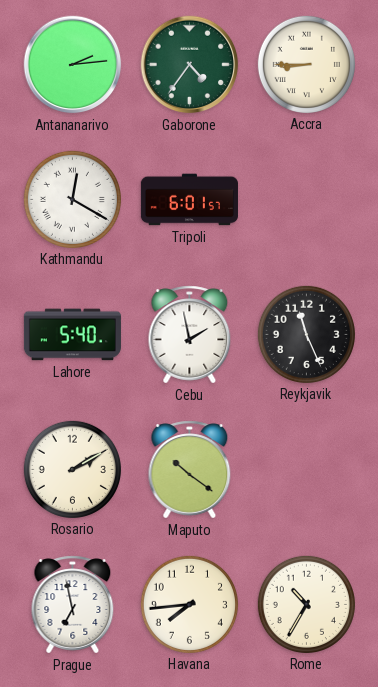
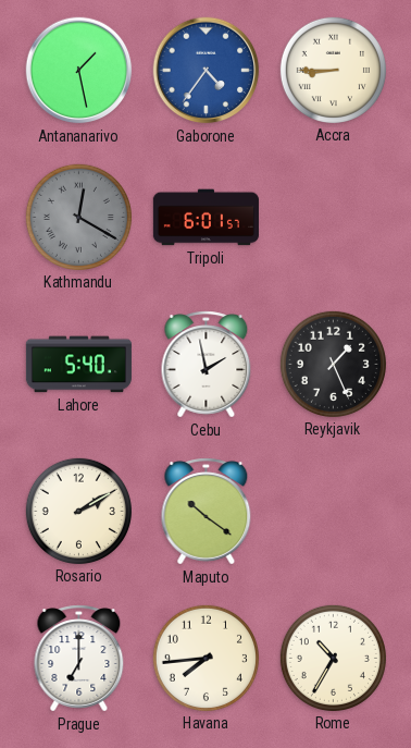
Antananarivo: 2:14 -> 1:28
Gaborone dial: green -> blue
Kathmandu dial: white -> grey
Reykjavik: 11:26 -> 1:26
Prague: 6:58 -> 7:00
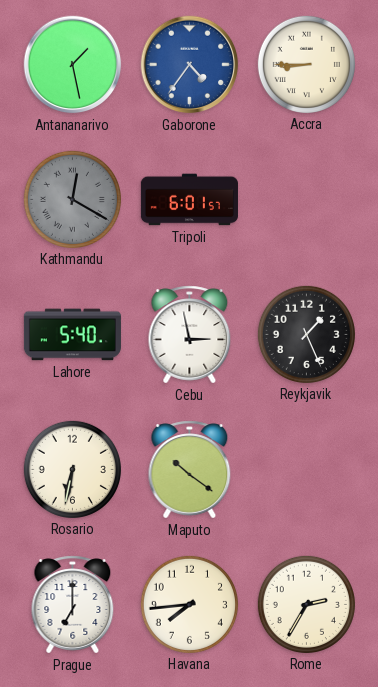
Cebu: 1:58 -> 2:58
Rosario: 2:10 -> 6:32
Rome: 10:35 -> 2:35
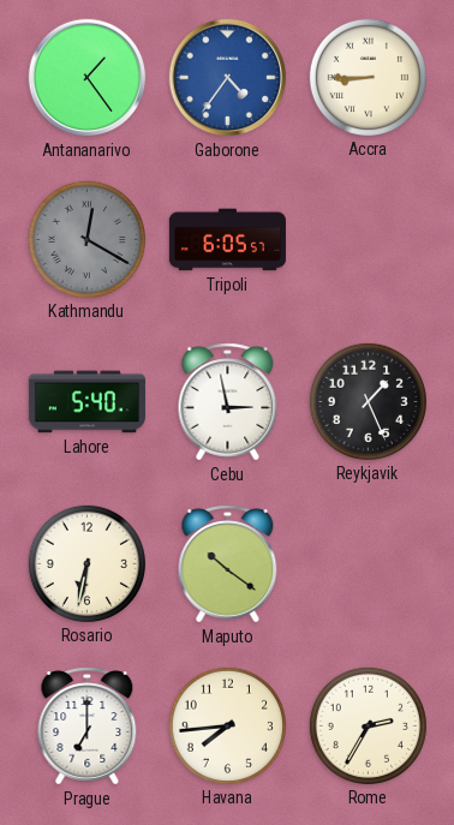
Antananarivo: 1:28 -> 1:24
Tripoli: 6:01 -> 6:05
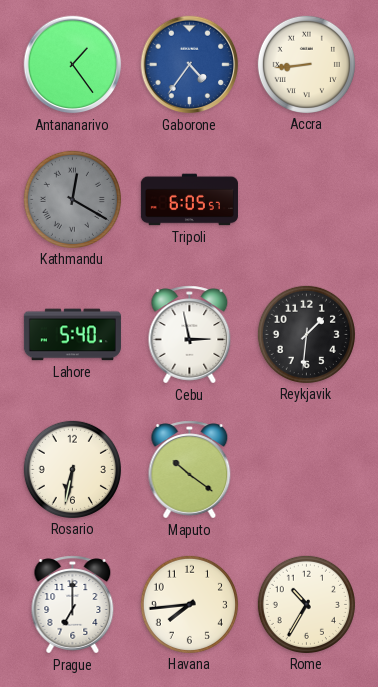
Accra: 8:45 -> 8:44
Reykjavik: 1:26 -> 1:31
Rome: 2:35 -> 10:35
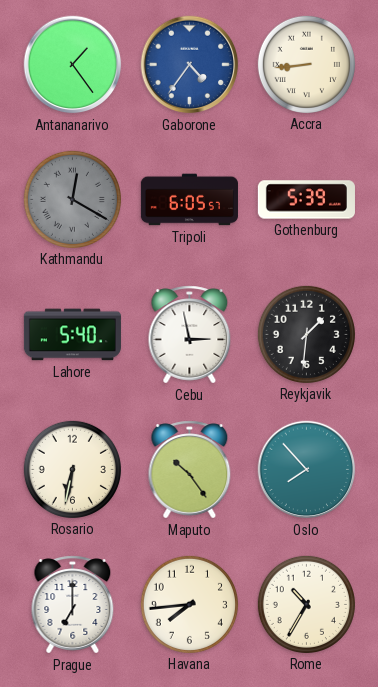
Gothenburg: none -> 5:39
Maputo: 10:21 -> 10:24
Oslo: none -> 7:53
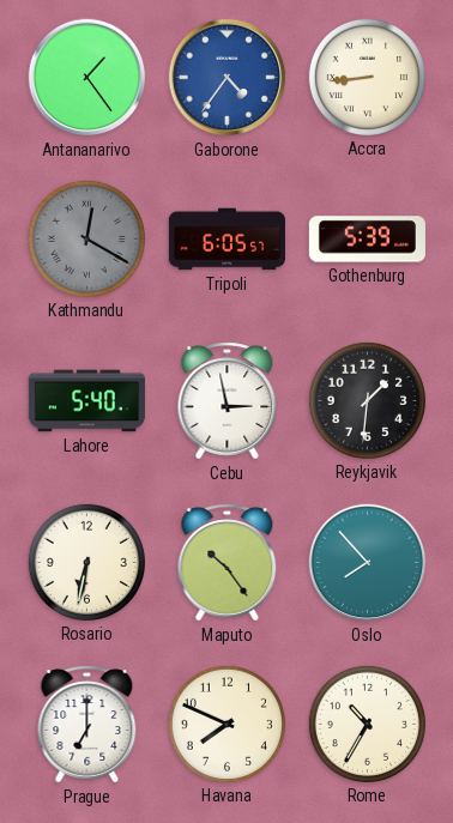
Havana: 7:44 -> 7:49
